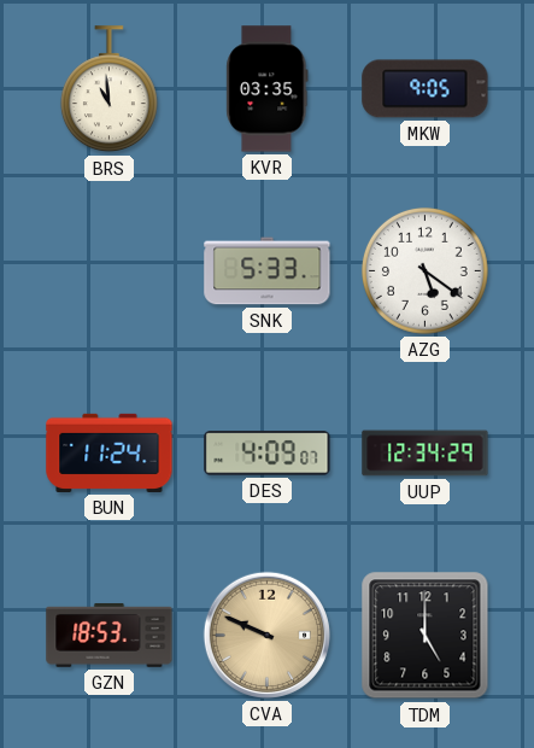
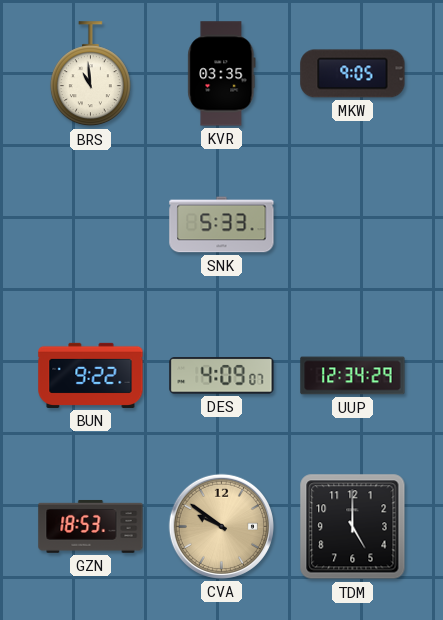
AZG: 5:21 -> none
BUN: 11:24 -> 9:22
CVA: 9:49 -> 9:51
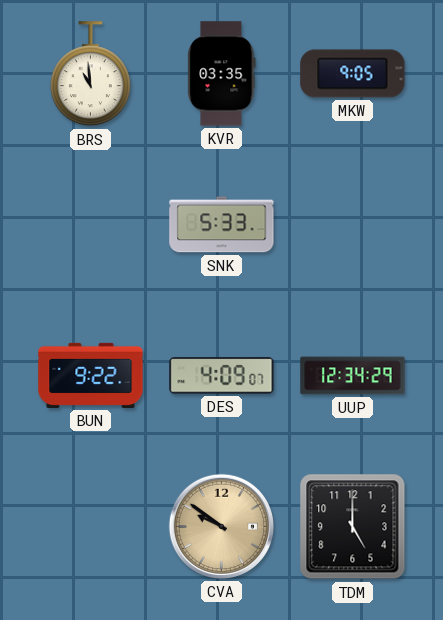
GZN: 18:53 -> none
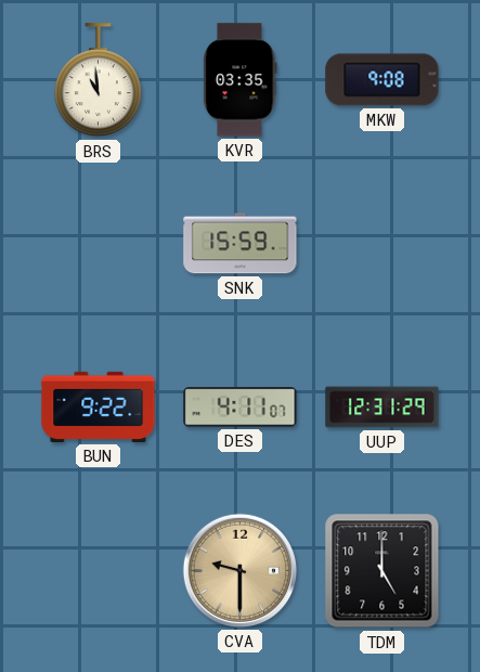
MKW: 9:05 -> 9:08
SNK: 5:33 -> 15:59
DES: 4:09 -> 4:11
UUP: 12:34 -> 12:31
CVA: 9:51 -> 9:30
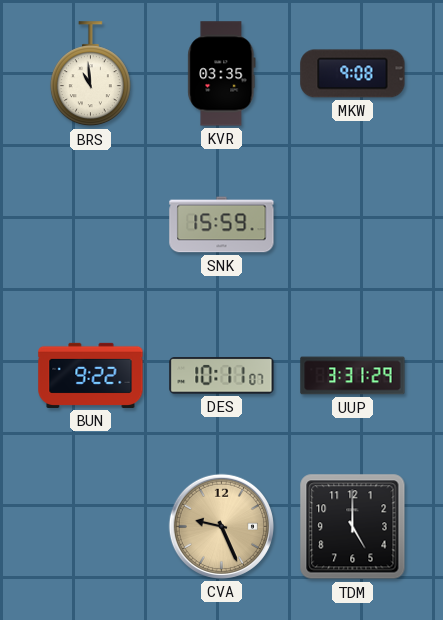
DES: 4:11 -> 10:11
UUP: 12:31 -> 3:31
CVA: 9:30 -> 9:26
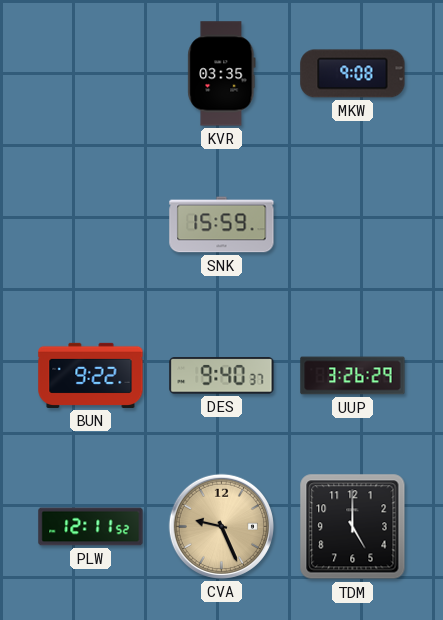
BRS: 10:59 -> none
DES: 10:11 -> 9:40
UUP: 3:31 -> 3:26
PLW: none -> 12:11
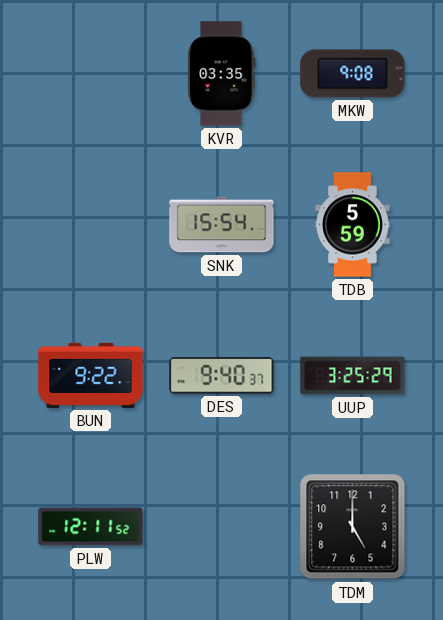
SNK: 15:59 -> 15:54
TDB: none -> 5:59
UUP: 3:26 -> 3:25
CVA: 9:26 -> none
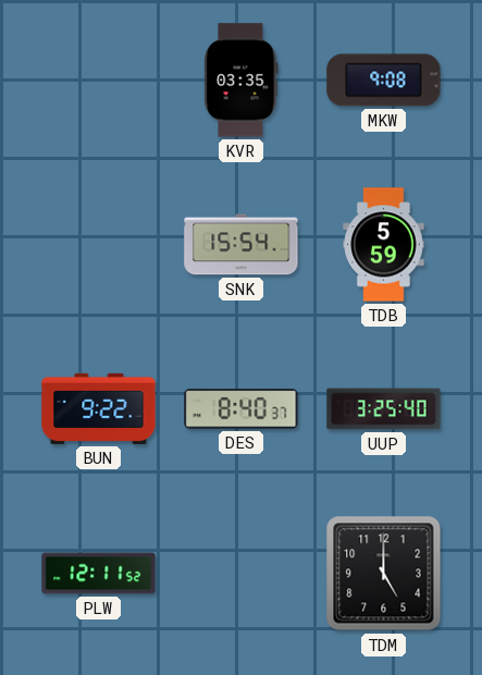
DES: 9:40 -> 8:40
UUP: 3:25:29 -> 3:25:40
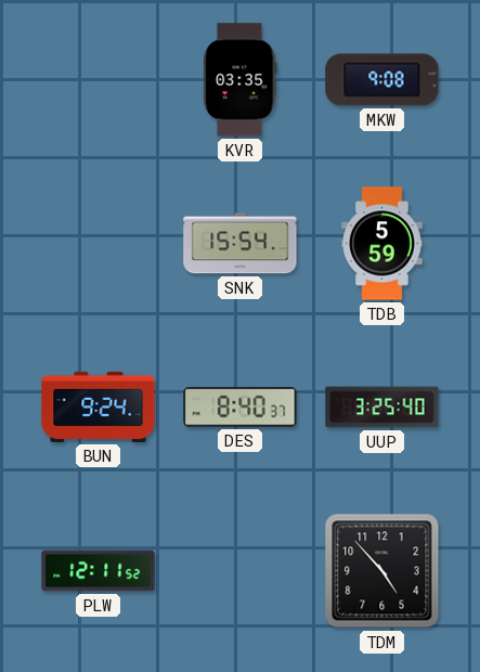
BUN: 9:22 -> 9:24
TDM: 5:00 -> 4:53
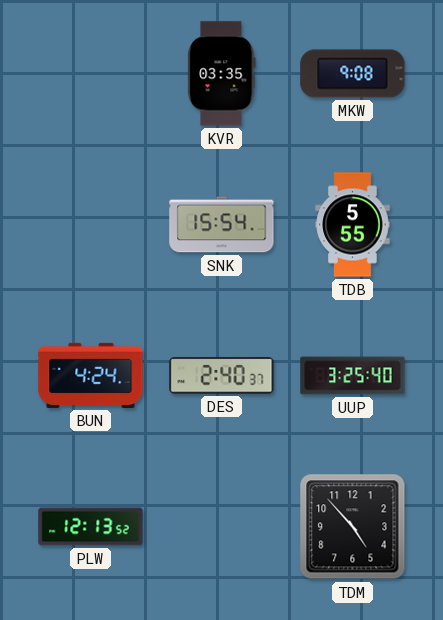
TDB: 5:59 -> 5:55
BUN: 9:24 -> 4:24
DES: 8:40 -> 2:40
PLW: 12:11 -> 12:13
